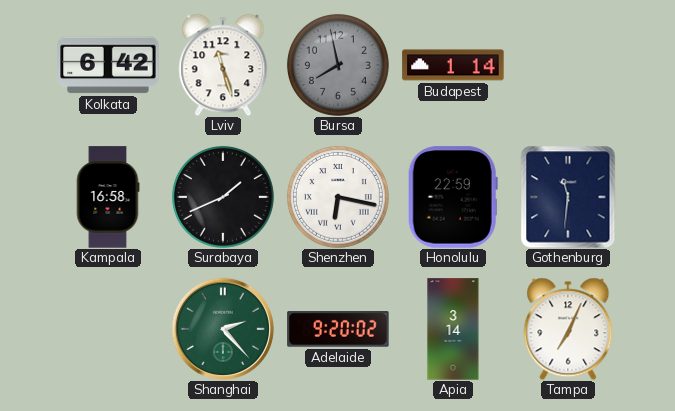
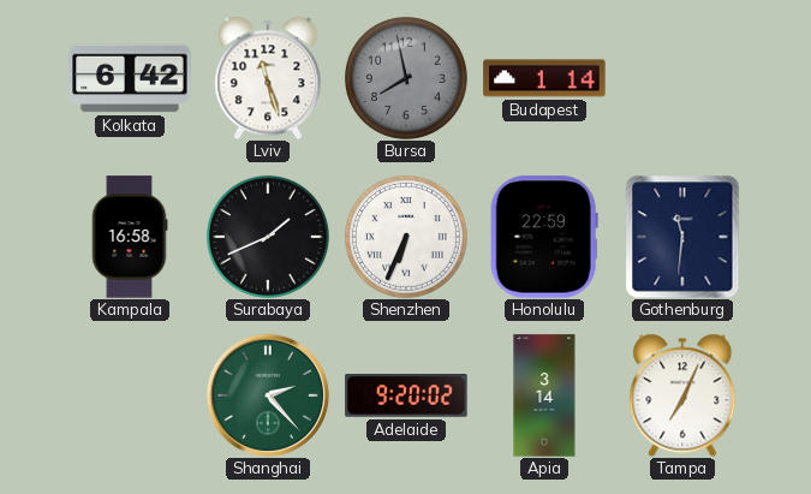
Shenzhen: 6:17 -> 6:34
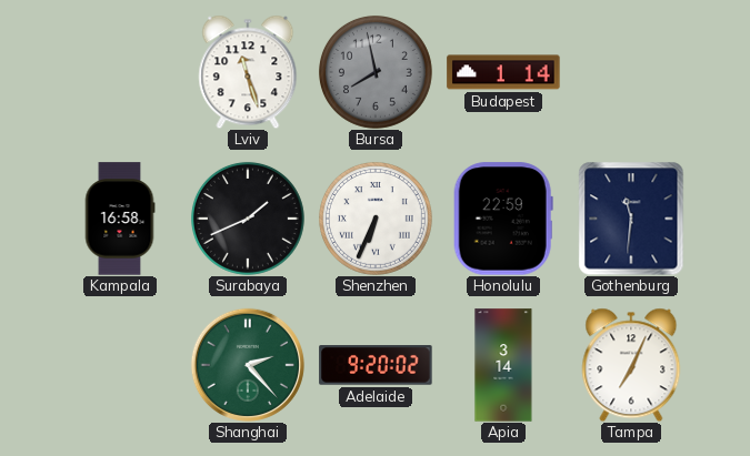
Kolkata: 6:42 -> none
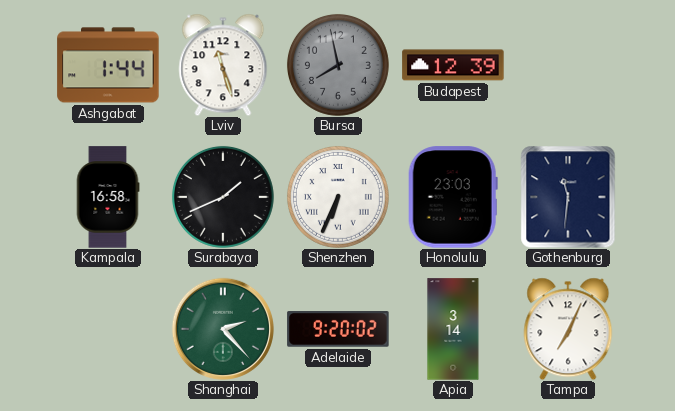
Ashgabat: none -> 1:44
Budapest: 1:14 -> 12:39
Honolulu: 22:59 -> 23:03
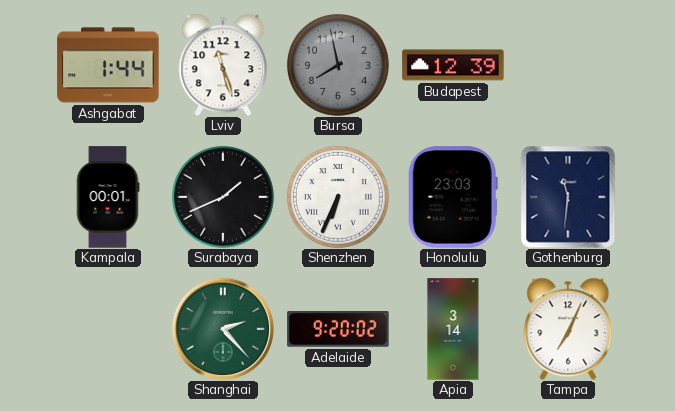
Kampala: 16:58 -> 00:01
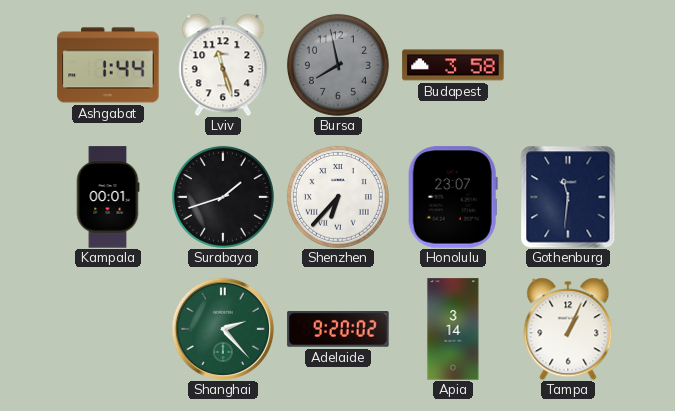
Budapest: 12:39 -> 3:58
Surabaya: 1:41 -> 1:42
Shenzhen: 6:34 -> 6:37
Honolulu: 23:03 -> 23:07
Tampa: 7:04 -> 1:04
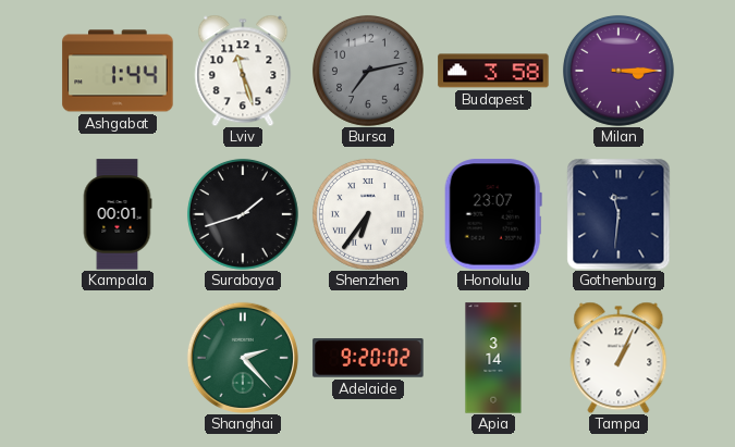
Bursa: 7:58 -> 7:13
Milan: none -> 3:15
Shenzhen: 6:37 -> 6:36
